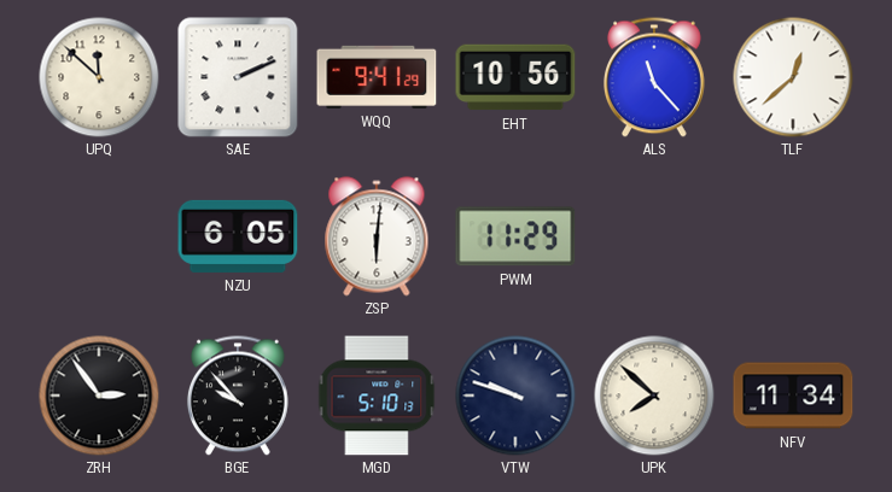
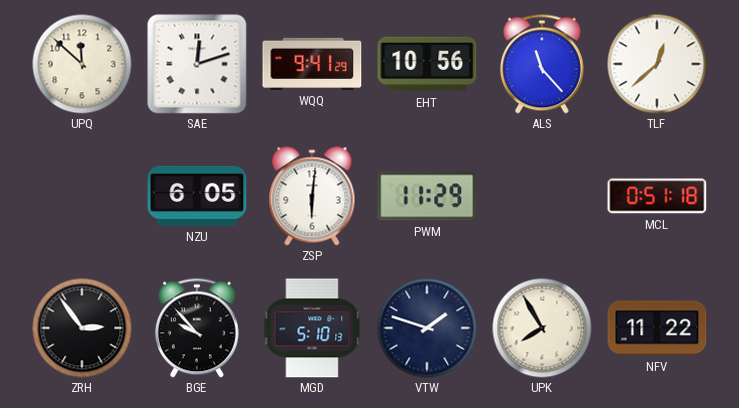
SAE: 2:11 -> 12:12
MCL: none -> 0:51
VTW: 9:48 -> 1:48
UPK: 7:52 -> 7:55
NFV: 11:34 -> 11:22
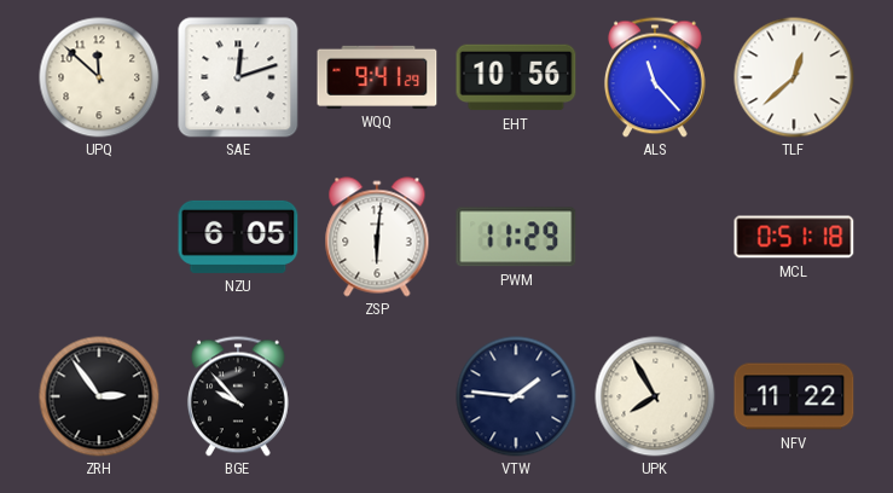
MGD: 5:10 -> none
VTW: 1:48 -> 1:46
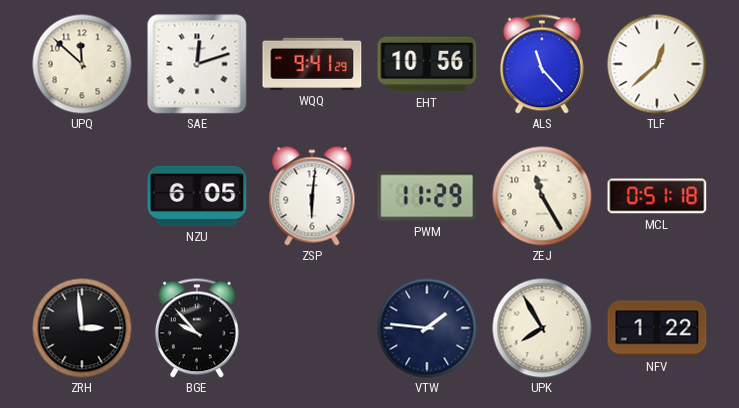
ZEJ: none -> 11:25
ZRH: 2:54 -> 2:59
NFV: 11:22 -> 1:22
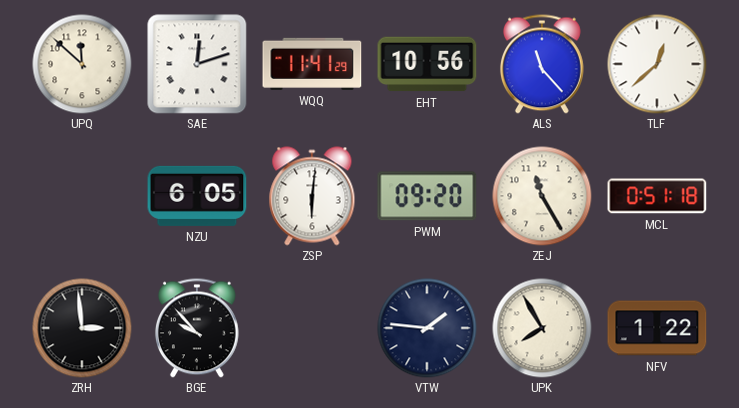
WQQ: 9:41 -> 11:41
PWM: 11:29 -> 09:20
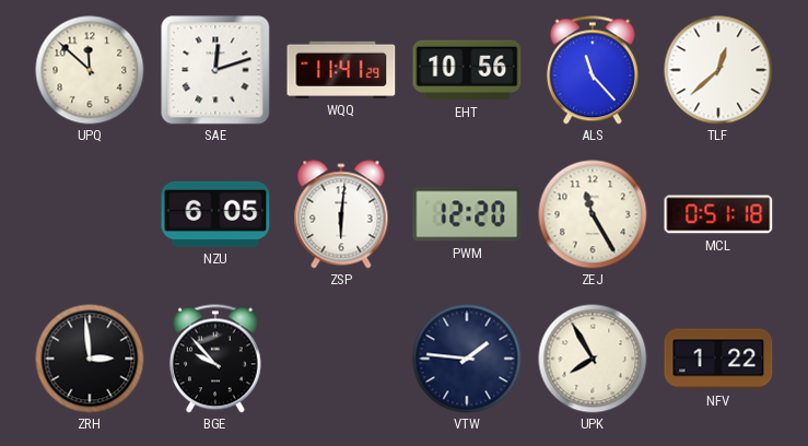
PWM: 09:20 -> 12:20
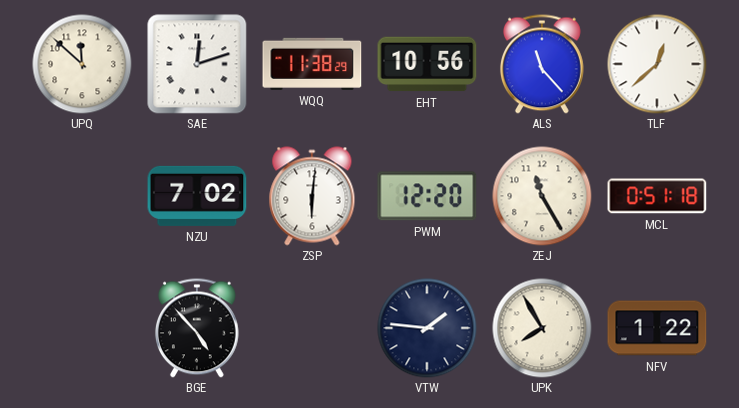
WQQ: 11:41 -> 11:38
NZU: 6:05 -> 7:02
ZRH: 2:59 -> none
BGE: 9:53 -> 4:53
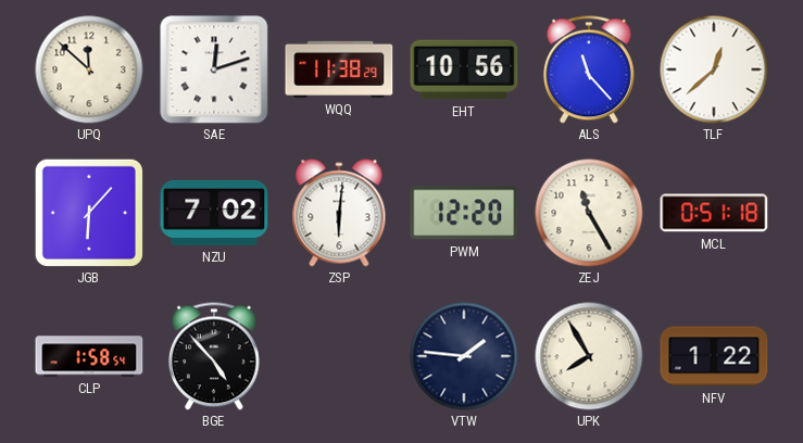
JGB: none -> 6:07
CLP: none -> 1:58
